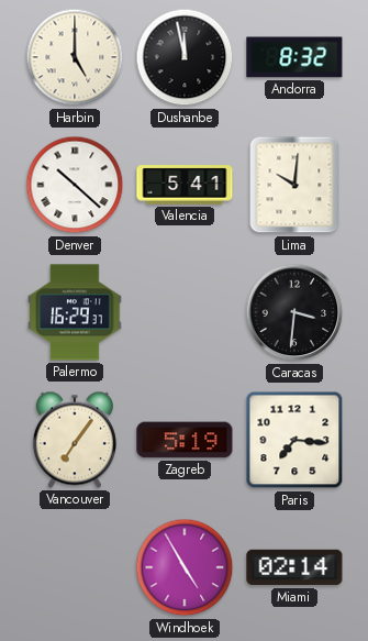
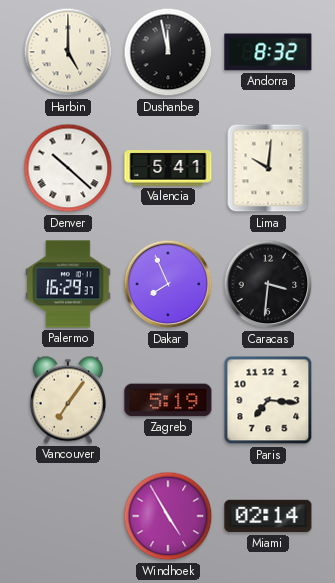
Dakar: none -> 7:56
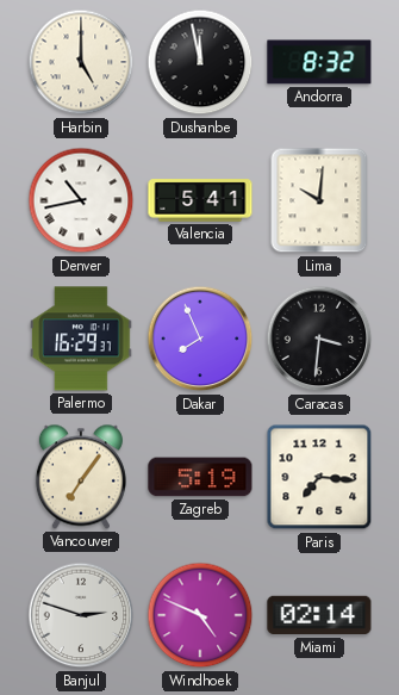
Denver: 10:22 -> 10:43
Banjul: none -> 2:48
Windhoek: 4:55 -> 4:49
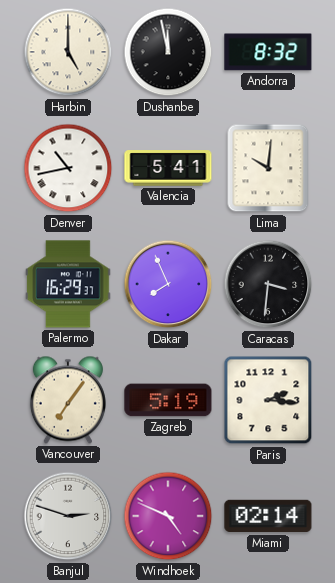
Paris: 7:16 -> 2:16
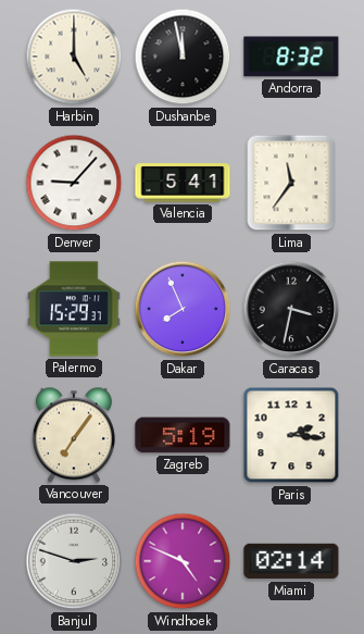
Denver: 10:43 -> 9:07
Lima: 10:01 -> 11:36
Palermo: 16:29 -> 15:29
Caracas: 3:31 -> 3:32
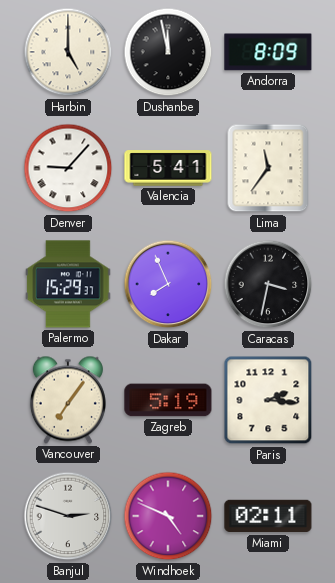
Andorra: 8:32 -> 8:09
Miami: 02:14 -> 02:11
